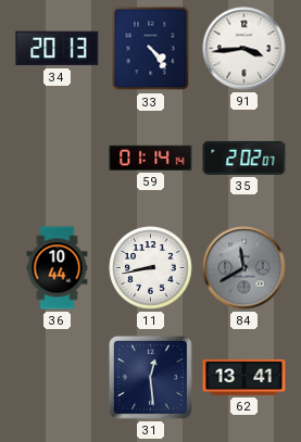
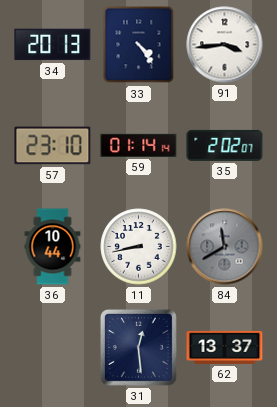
57: none -> 23:10
62: 13:41 -> 13:37
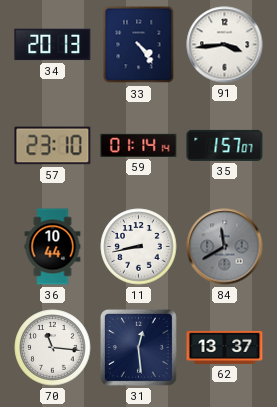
35: 2:02 -> 1:57
70: none -> 11:16
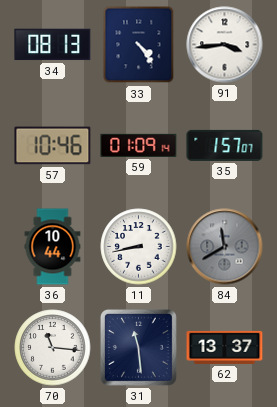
34: 20:13 -> 08:13
57: 23:10 -> 10:46
59: 01:14 -> 01:09
31: 12:29 -> 11:29
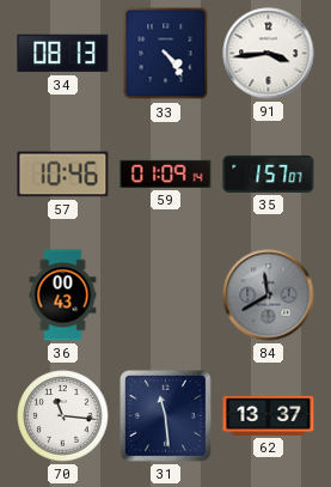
36: 10:44 -> 00:43
11: 8:43 -> none
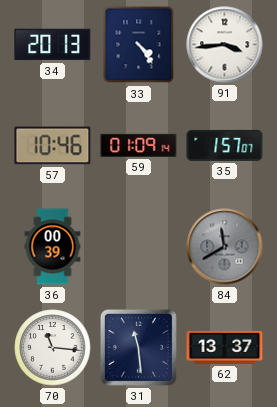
34: 08:13 -> 20:13
36: 00:43 -> 00:39
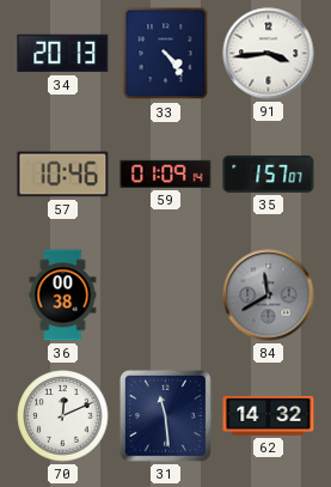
36: 00:39 -> 00:38
70: 11:16 -> 12:11
62: 13:37 -> 14:32
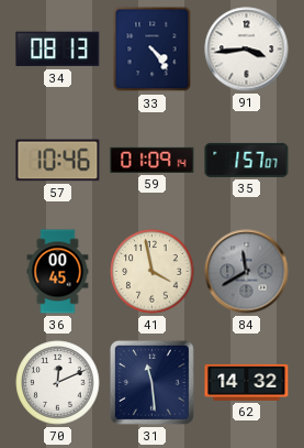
34: 20:13 -> 08:13
36: 00:38 -> 00:45
41: none -> 3:58
